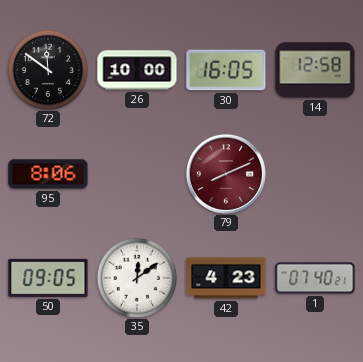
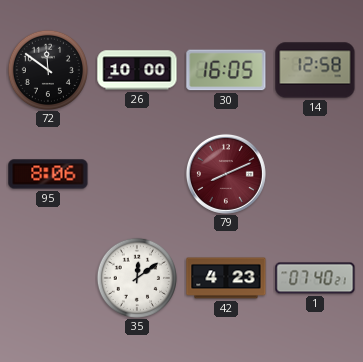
50: 09:05 -> none
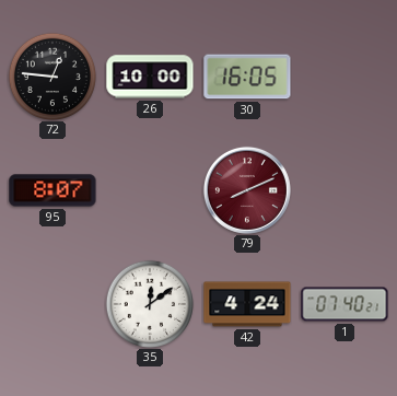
72: 11:51 -> 12:46
14: 12:58 -> none
95: 8:06 -> 8:07
42: 4:23 -> 4:24
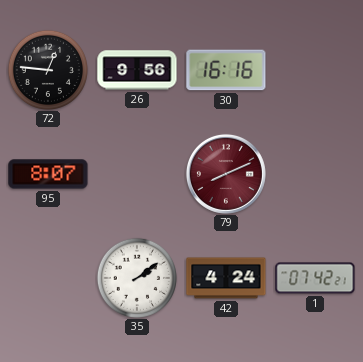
26: 10:00 -> 9:56
30: 16:05 -> 16:16
35: 12:09 -> 2:09
1: 07:40 -> 07:42
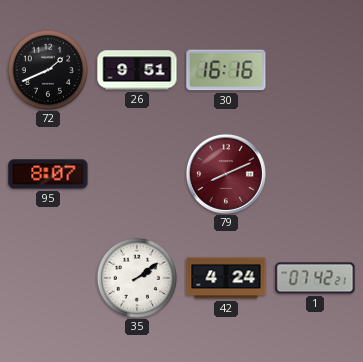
72: 12:46 -> 1:41
26: 9:56 -> 9:51
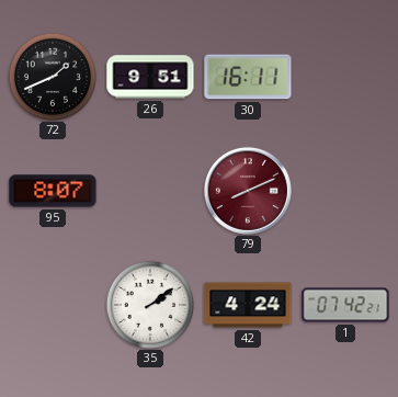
30: 16:16 -> 16:11
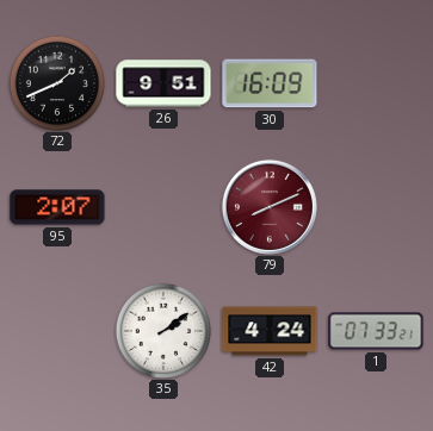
30: 16:11 -> 16:09
95: 8:07 -> 2:07
1: 07:42 -> 07:33
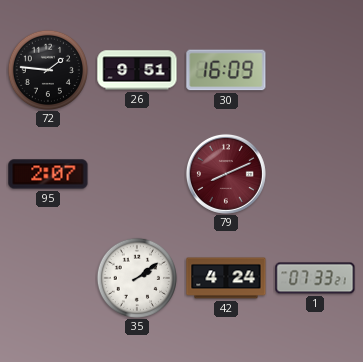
72: 1:41 -> 1:46
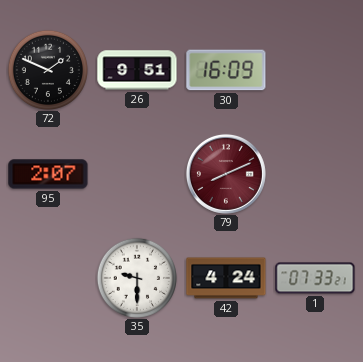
72: 1:46 -> 1:49
35: 2:09 -> 9:30
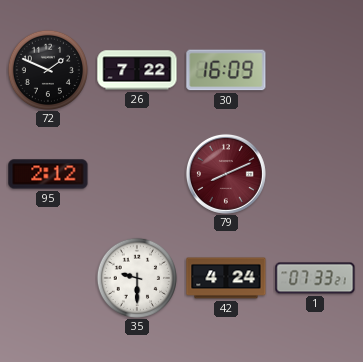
26: 9:51 -> 7:22
95: 2:07 -> 2:12
